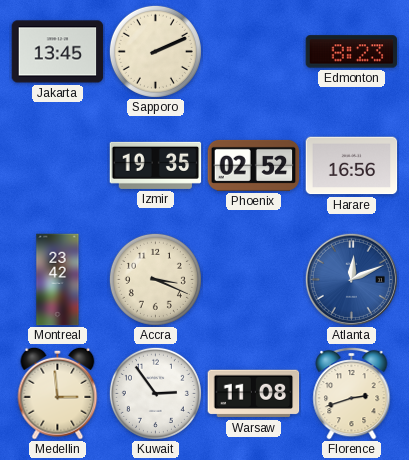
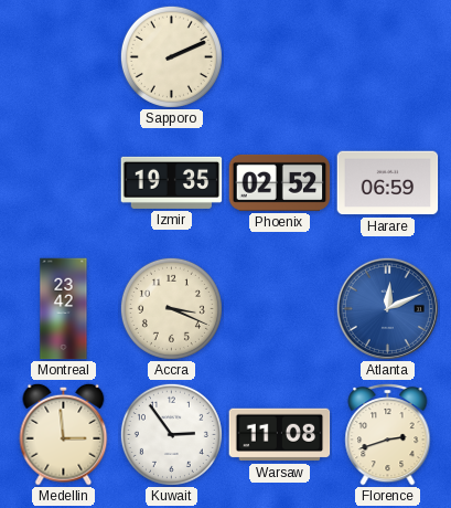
Jakarta: 13:45 -> none
Edmonton: 8:23 -> none
Harare: 16:56 -> 06:59
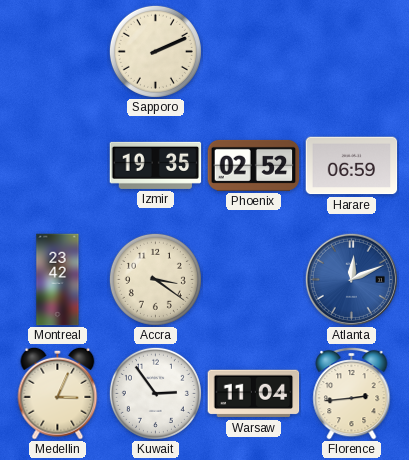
Accra: 3:19 -> 3:21
Medellin: 2:59 -> 3:04
Warsaw: 11:08 -> 11:04
Florence: 2:42 -> 2:44
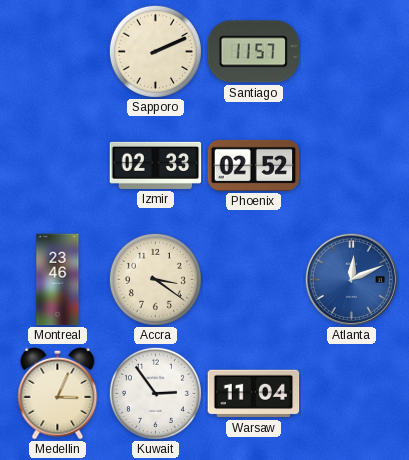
Santiago: none -> 11:57
Izmir: 19:35 -> 02:33
Harare: 06:59 -> none
Montreal: 23:42 -> 23:46
Florence: 2:44 -> none
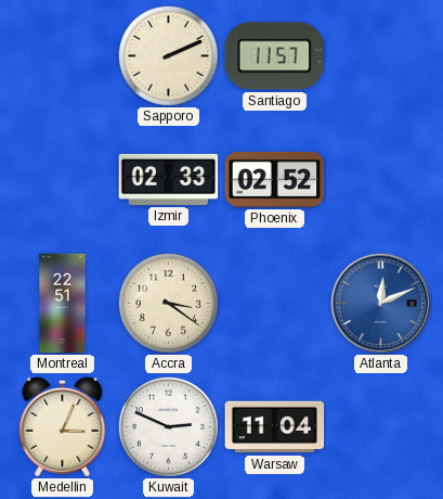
Montreal: 23:46 -> 22:51
Kuwait: 2:54 -> 2:49
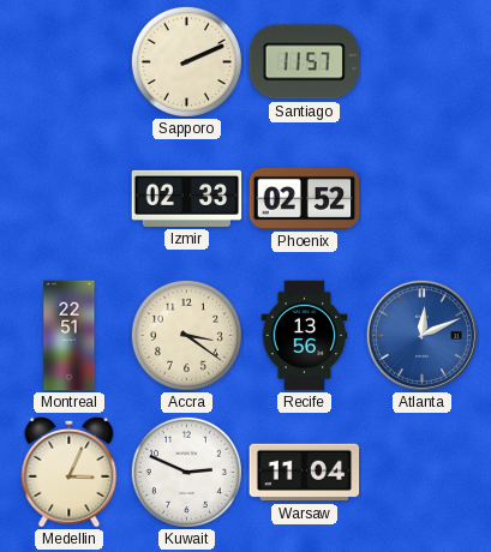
Recife: none -> 13:56
